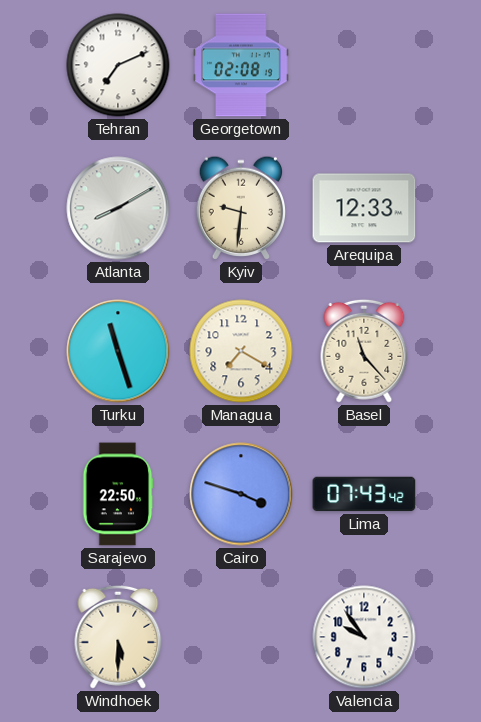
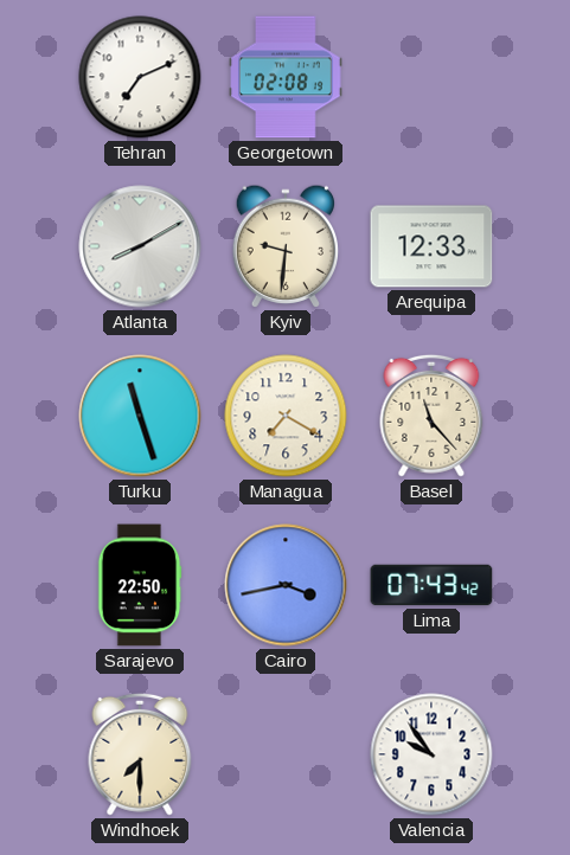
Cairo: 3:48 -> 3:43
Windhoek: 5:30 -> 7:30
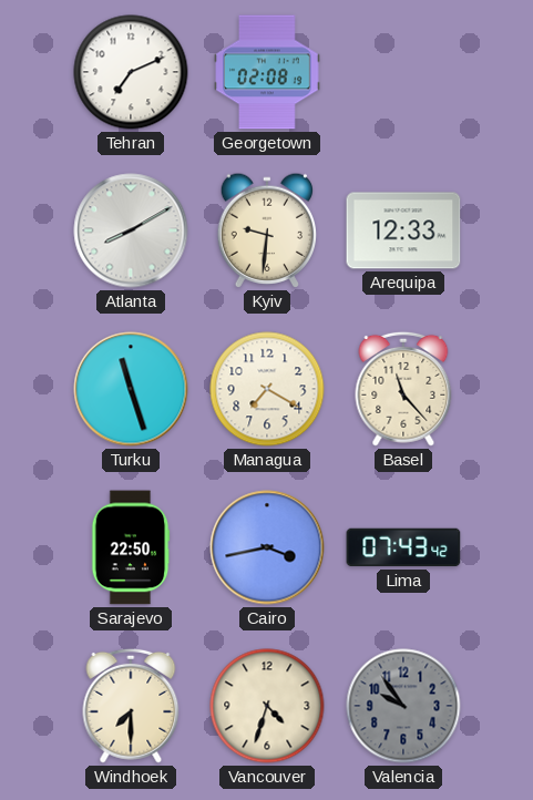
Vancouver: none -> 4:33
Valencia dial: white -> grey
